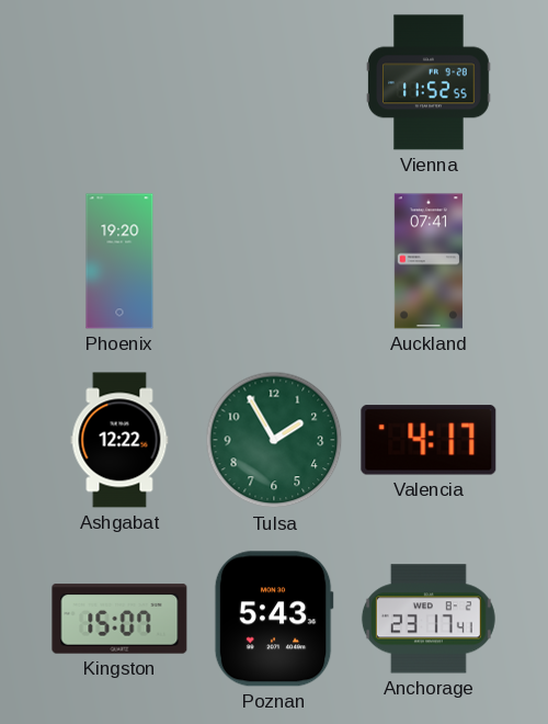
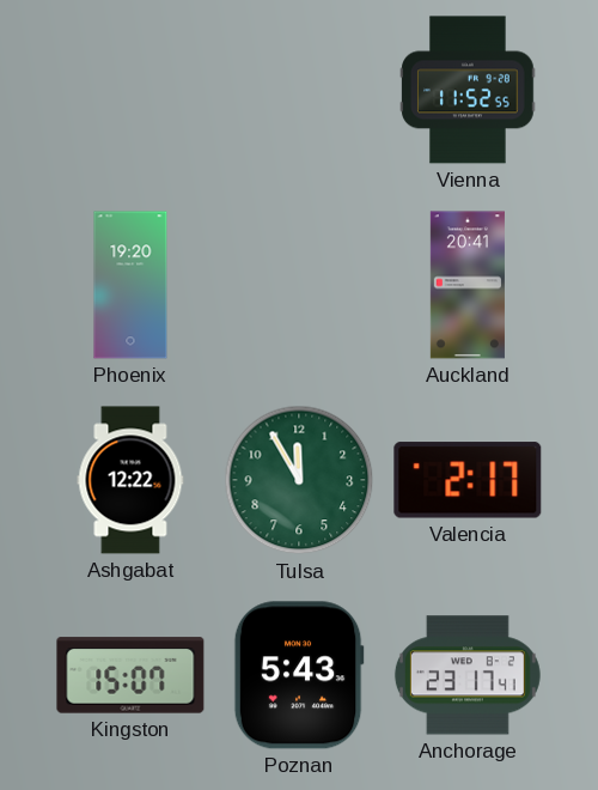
Auckland: 07:41 -> 20:41
Tulsa: 1:55 -> 11:55
Valencia: 4:17 -> 2:17
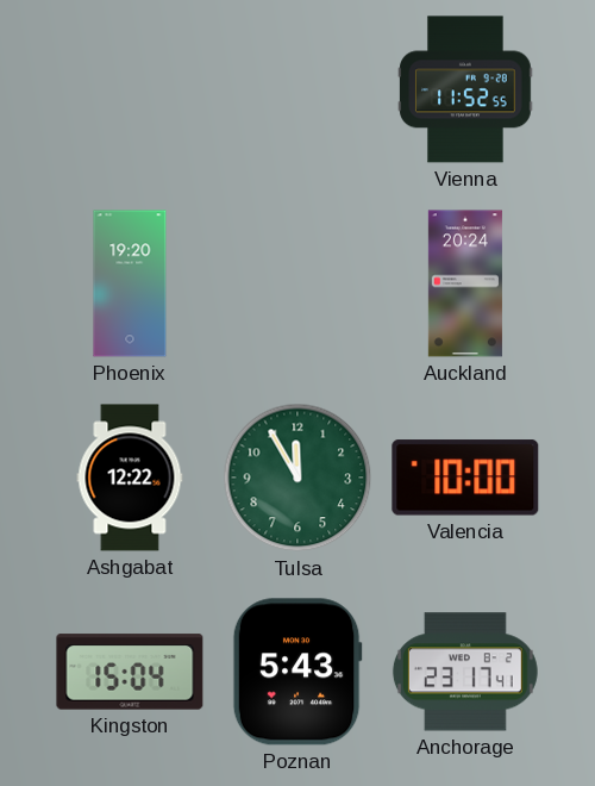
Auckland: 20:41 -> 20:24
Valencia: 2:17 -> 10:00
Kingston: 15:07 -> 15:04
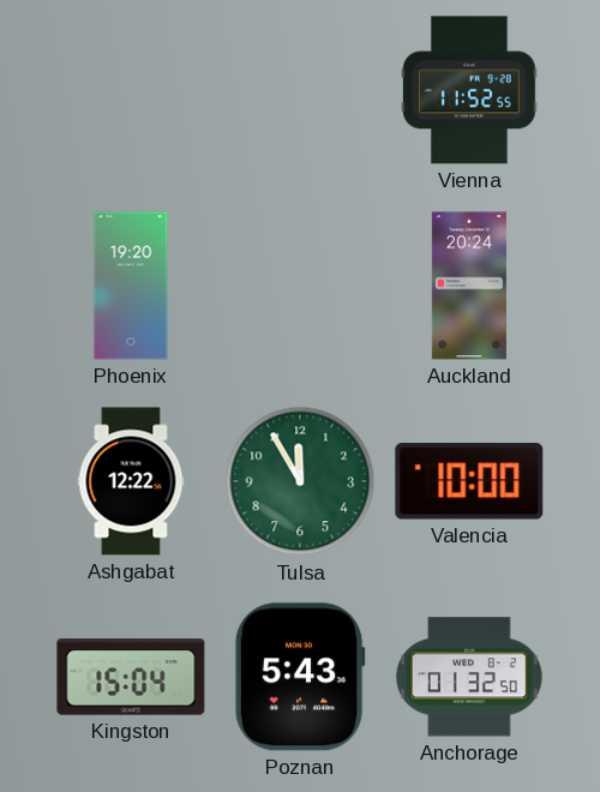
Anchorage: 23:17 -> 01:32
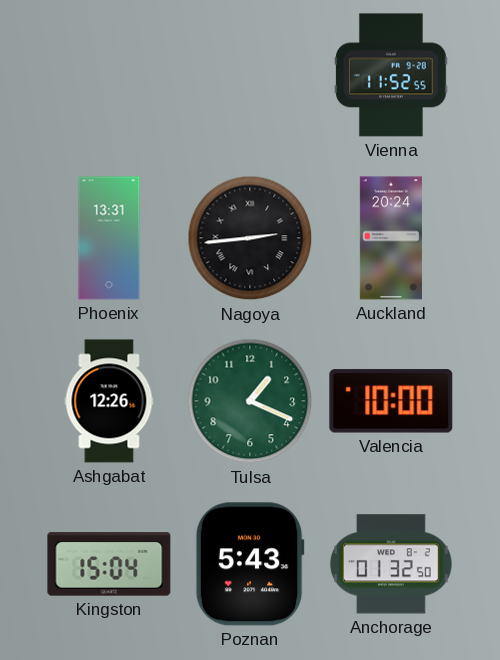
Phoenix: 19:20 -> 13:31
Nagoya: none -> 2:44
Ashgabat: 12:22 -> 12:26
Tulsa: 11:55 -> 1:19
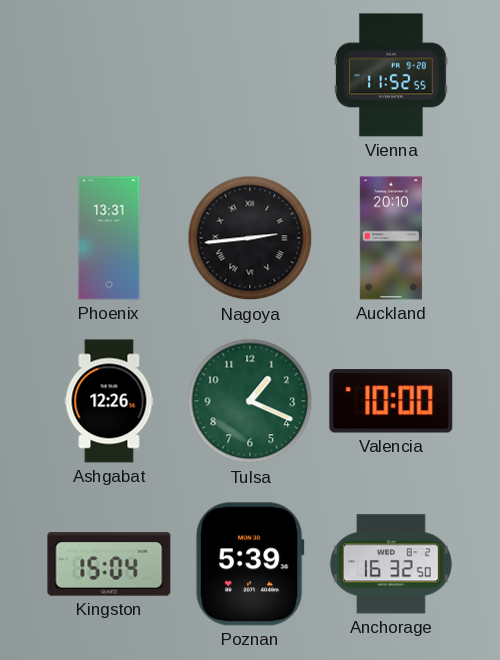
Auckland: 20:24 -> 20:10
Poznan: 5:43 -> 5:39
Anchorage: 01:32 -> 16:32
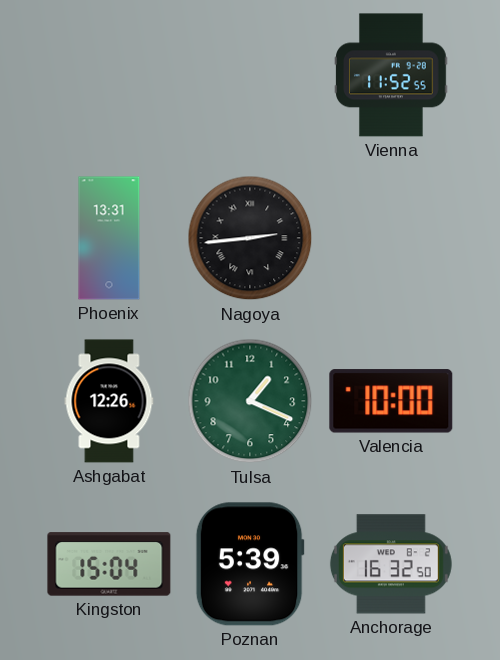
Auckland: 20:10 -> none
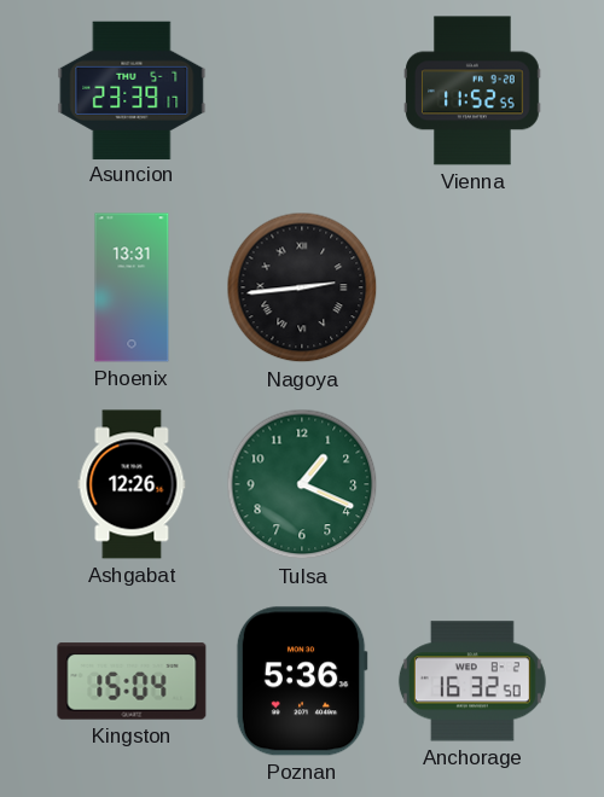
Asuncion: none -> 23:39
Valencia: 10:00 -> none
Poznan: 5:39 -> 5:36
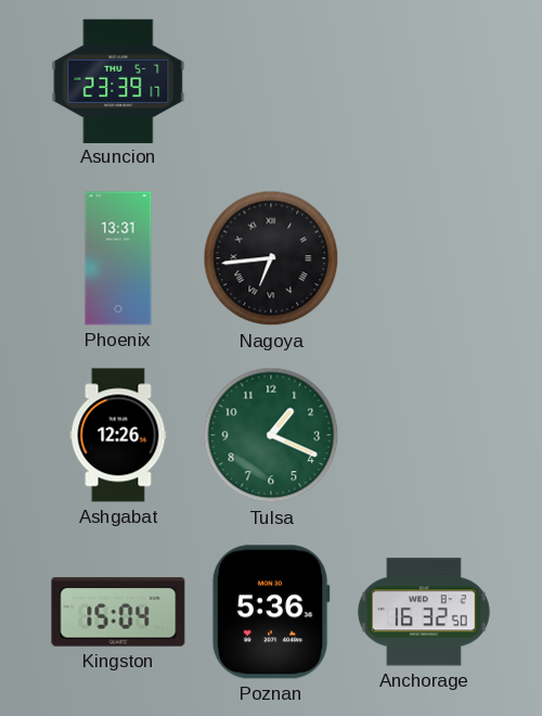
Vienna: 11:52 -> none
Nagoya: 2:44 -> 6:44
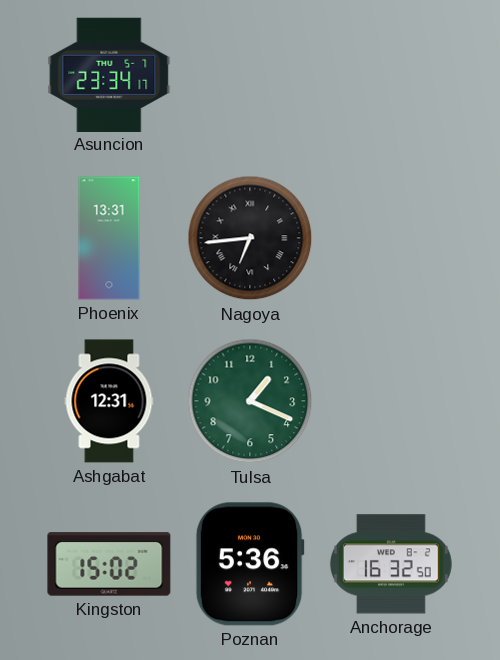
Asuncion: 23:39 -> 23:34
Ashgabat: 12:26 -> 12:31
Kingston: 15:04 -> 15:02
